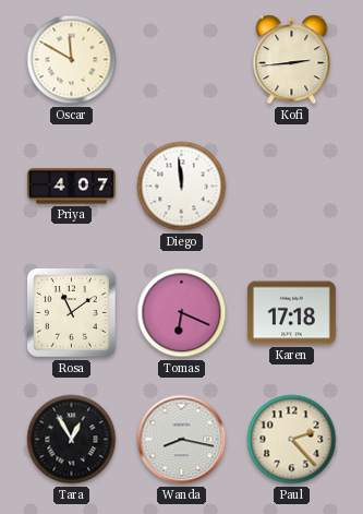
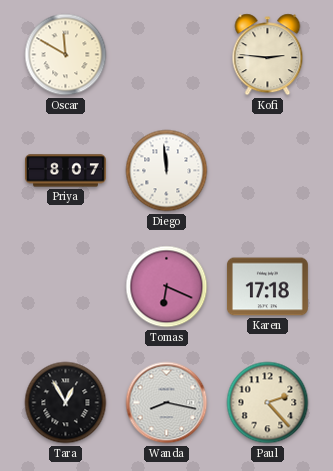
Kofi: 2:44 -> 2:46
Priya: 4:07 -> 8:07
Rosa: 11:09 -> none
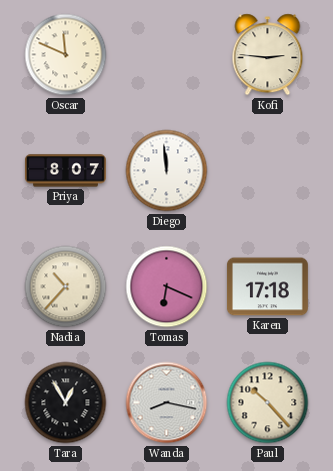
Oscar: 11:50 -> 11:49
Nadia: none -> 10:37
Paul: 2:23 -> 10:23
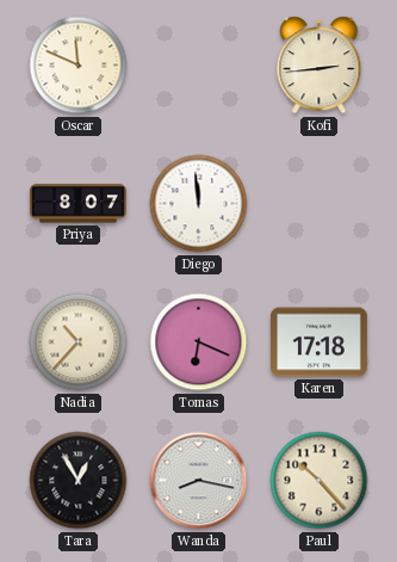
Kofi: 2:46 -> 2:44
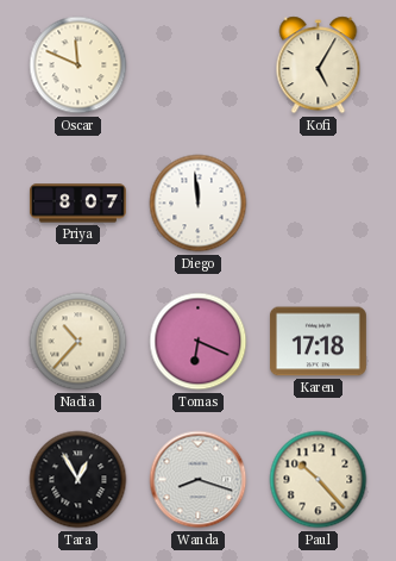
Kofi: 2:44 -> 5:05
Wanda: 8:17 -> 8:18
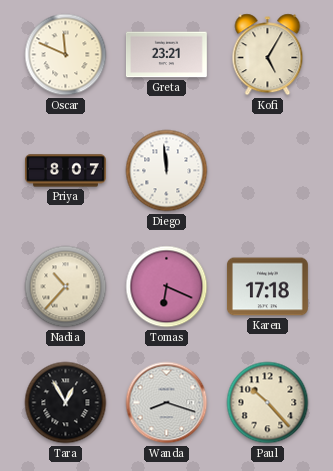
Greta: none -> 23:21
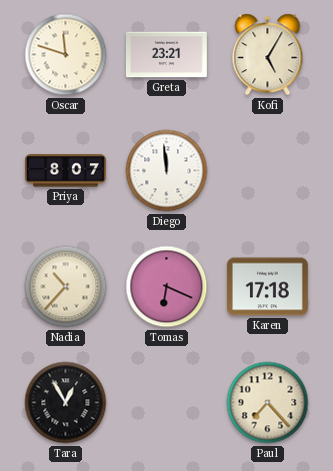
Oscar: 11:49 -> 11:48
Wanda: 8:18 -> none
Paul: 10:23 -> 7:23
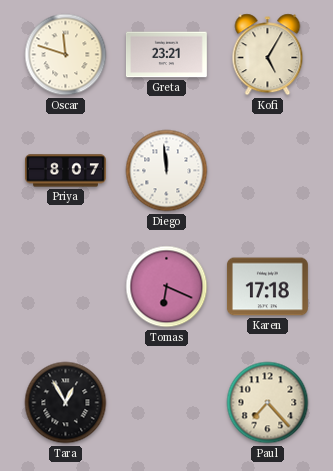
Nadia: 10:37 -> none
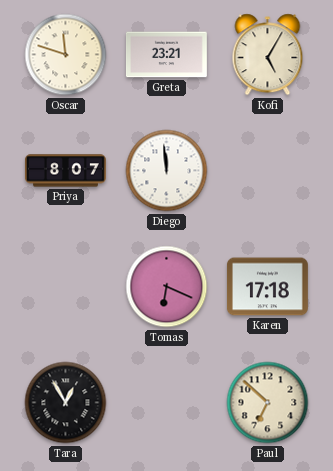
Paul: 7:23 -> 6:52
